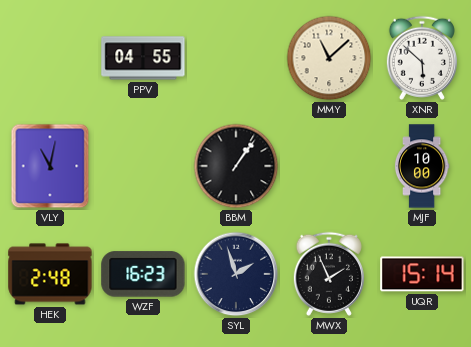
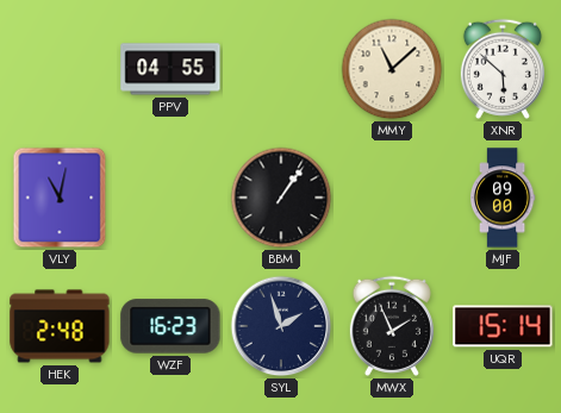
MJF: 10:00 -> 09:00
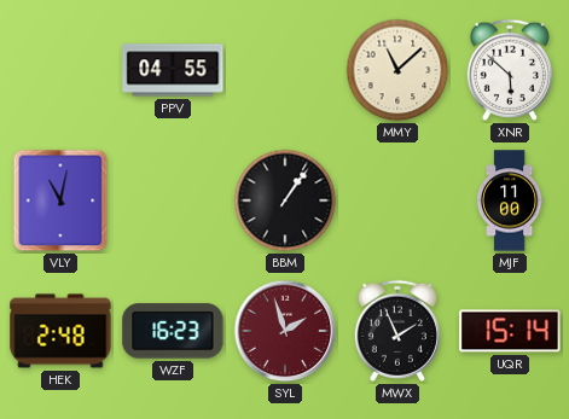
MJF: 09:00 -> 11:00
SYL dial: navy -> burgundy
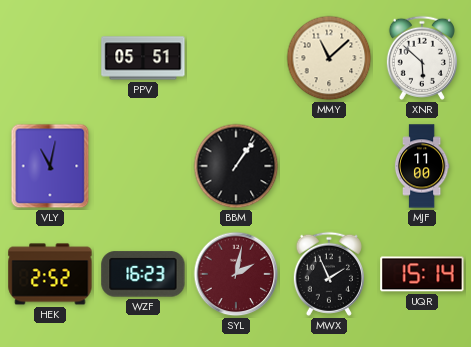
PPV: 04:55 -> 05:51
HEK: 2:48 -> 2:52
SYL: 1:57 -> 2:02
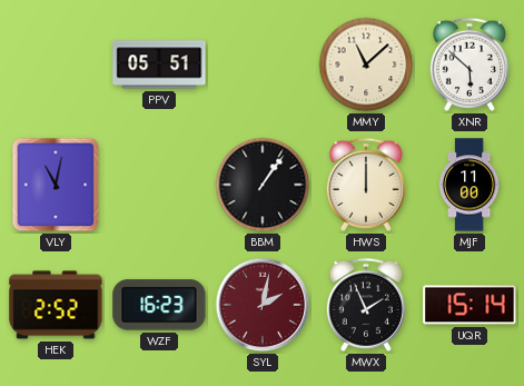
HWS: none -> 12:00
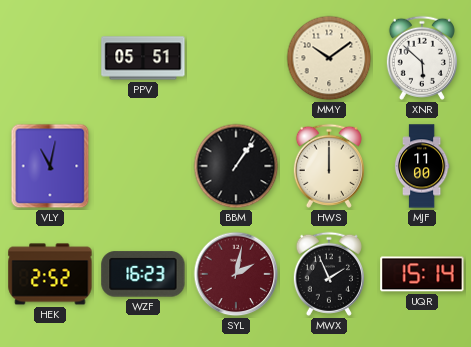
MMY: 11:08 -> 10:09
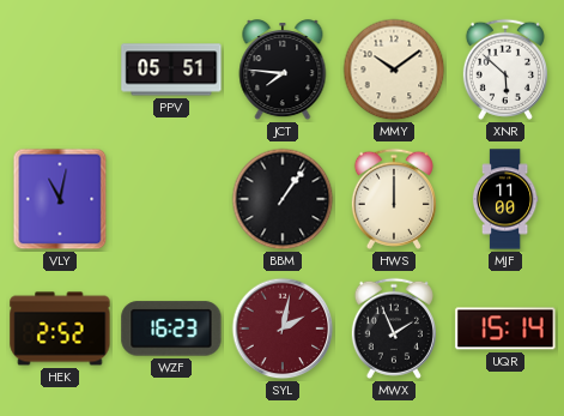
JCT: none -> 7:46
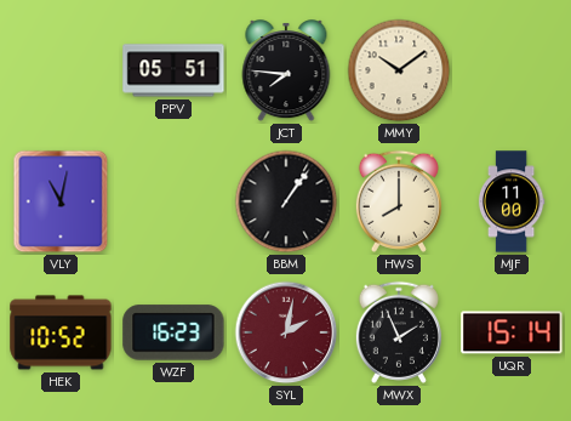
XNR: 5:52 -> none
HWS: 12:00 -> 8:00
HEK: 2:52 -> 10:52
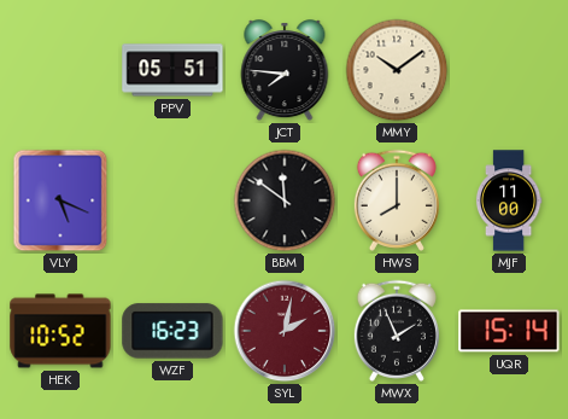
VLY: 11:02 -> 5:19
BBM: 1:06 -> 11:51
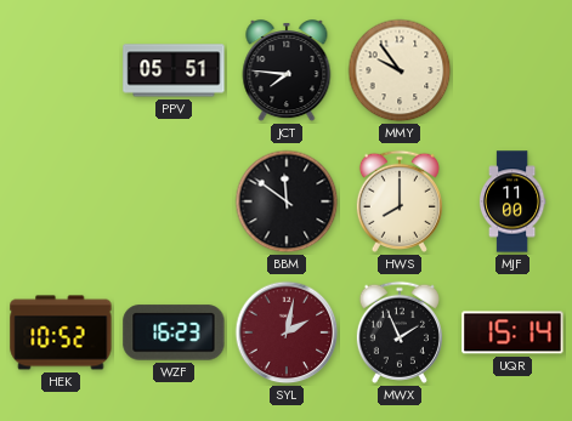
MMY: 10:09 -> 9:54
VLY: 5:19 -> none
